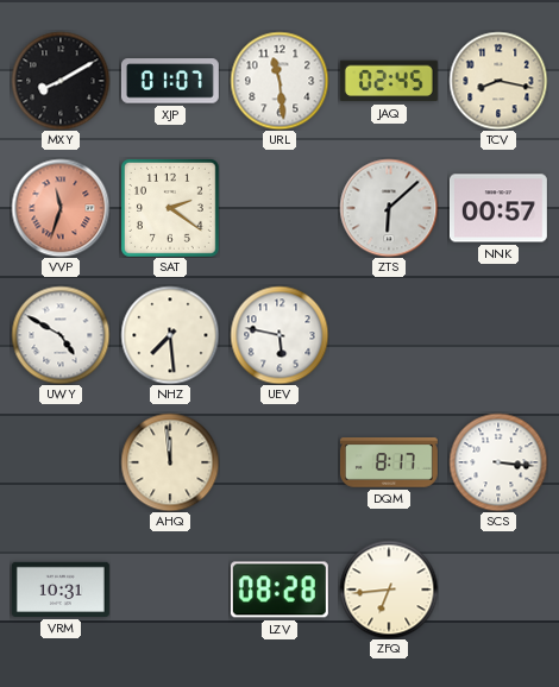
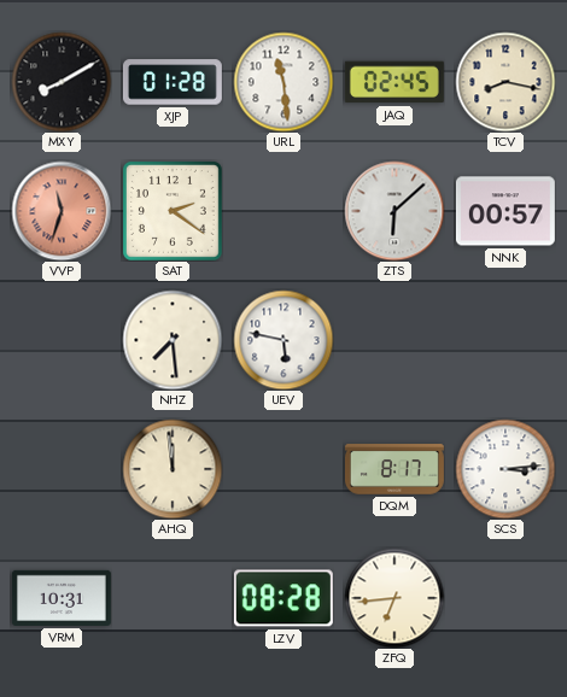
XJP: 01:07 -> 01:28
UWY: 4:50 -> none
SCS: 3:16 -> 3:14
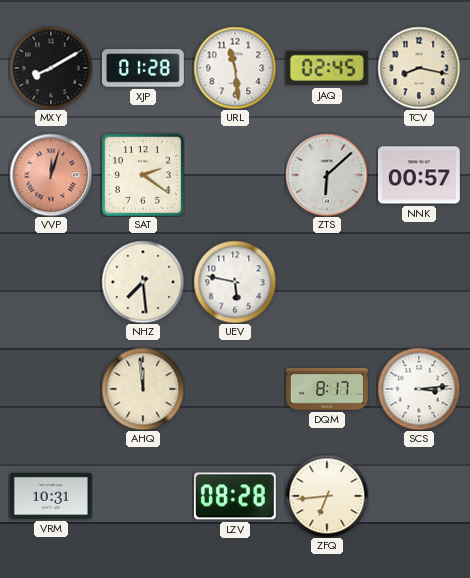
VVP: 11:33 -> 12:03
